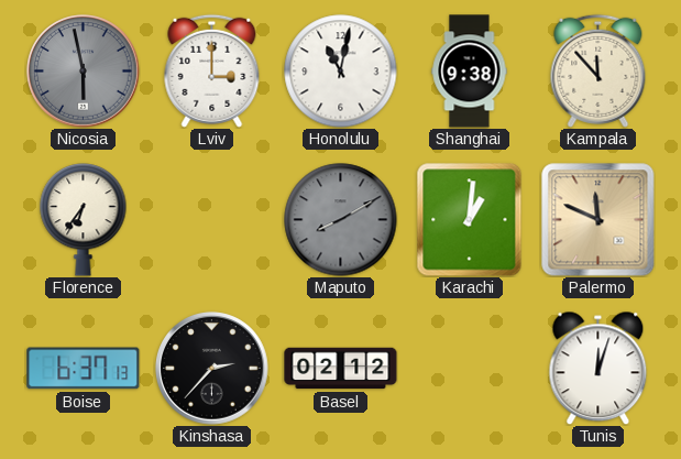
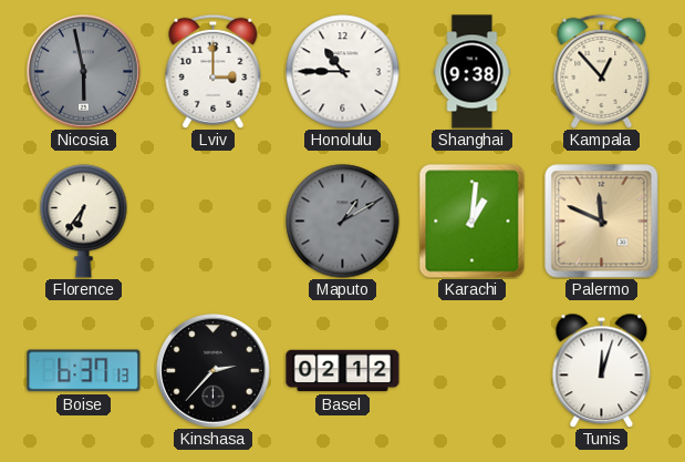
Honolulu: 11:02 -> 10:45
Kampala: 11:53 -> 12:53
Maputo: 8:10 -> 1:10
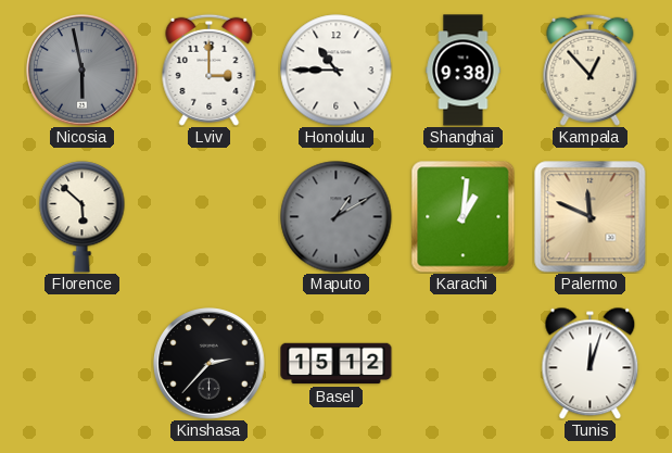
Florence: 6:36 -> 5:52
Boise: 6:37 -> none
Basel: 02:12 -> 15:12
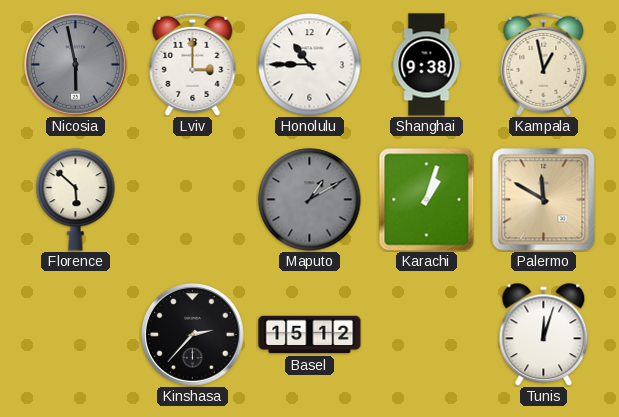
Kampala: 12:53 -> 12:58
Karachi: 1:01 -> 1:03
Palermo: 11:49 -> 11:50
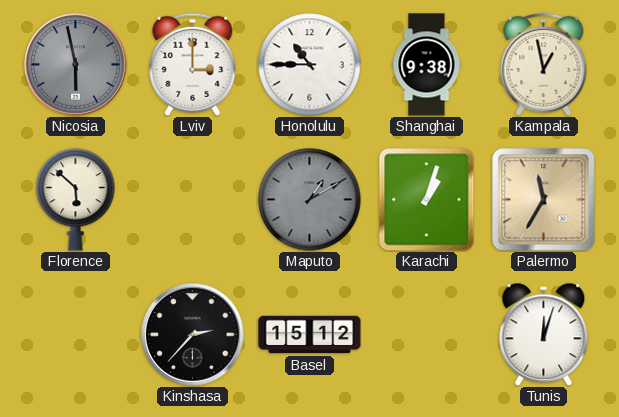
Palermo: 11:50 -> 11:35
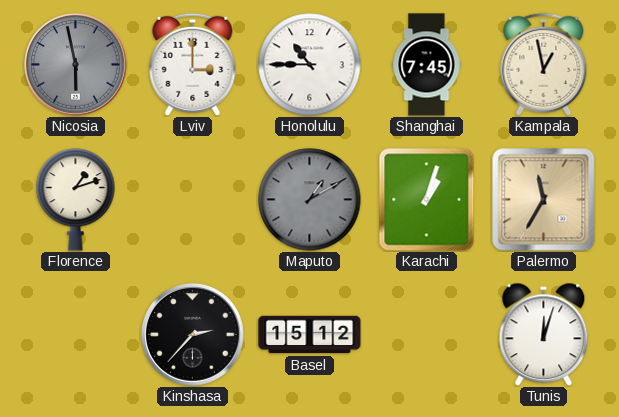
Shanghai: 9:38 -> 7:45
Florence: 5:52 -> 1:12
